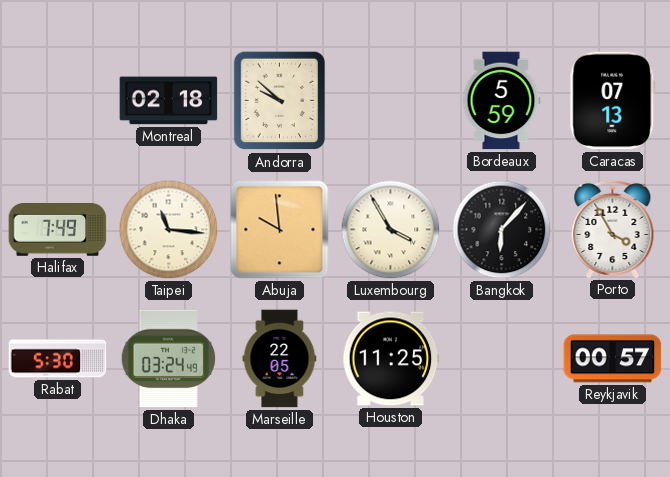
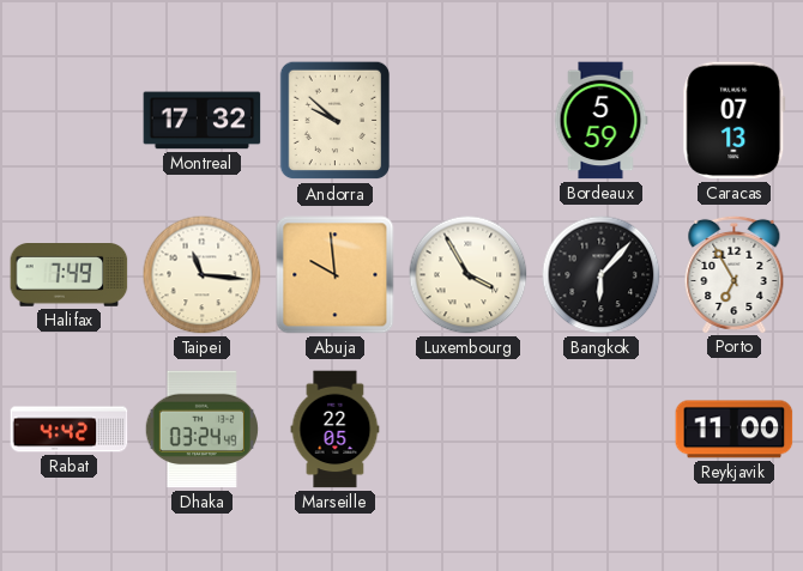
Montreal: 02:18 -> 17:32
Porto: 3:55 -> 6:55
Rabat: 5:30 -> 4:42
Houston: 11:25 -> none
Reykjavik: 00:57 -> 11:00
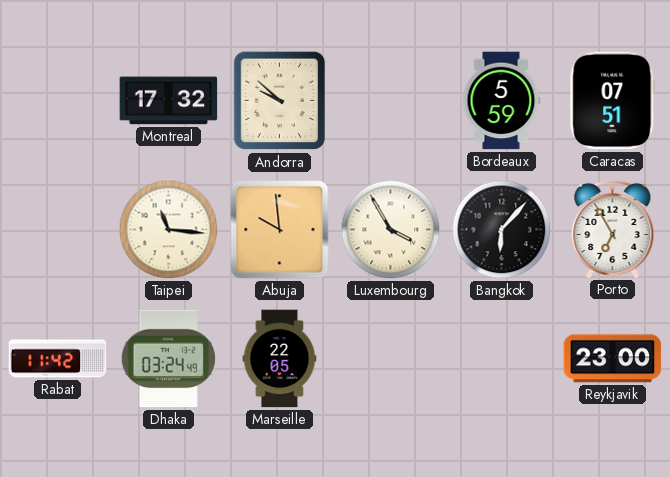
Caracas: 07:13 -> 07:51
Halifax: 7:49 -> none
Rabat: 4:42 -> 11:42
Reykjavik: 11:00 -> 23:00
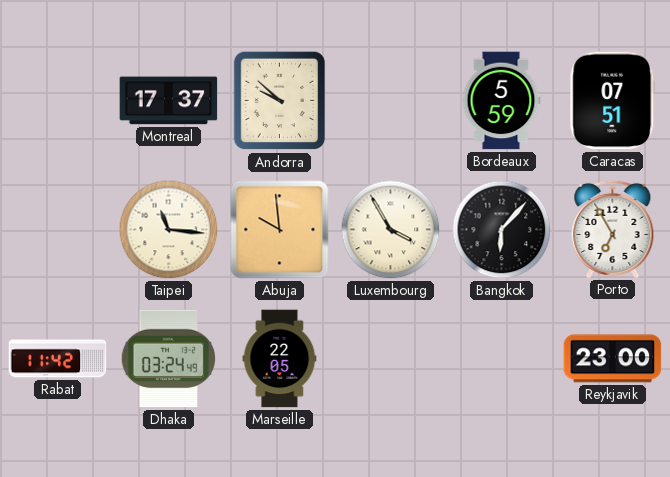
Montreal: 17:32 -> 17:37
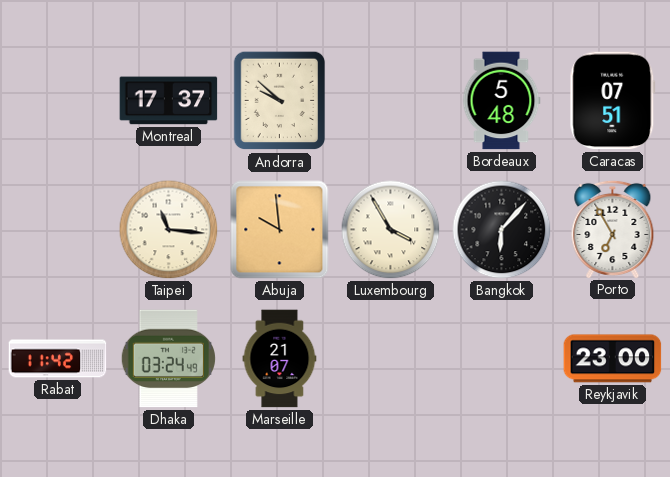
Bordeaux: 5:59 -> 5:48
Marseille: 22:05 -> 21:07
